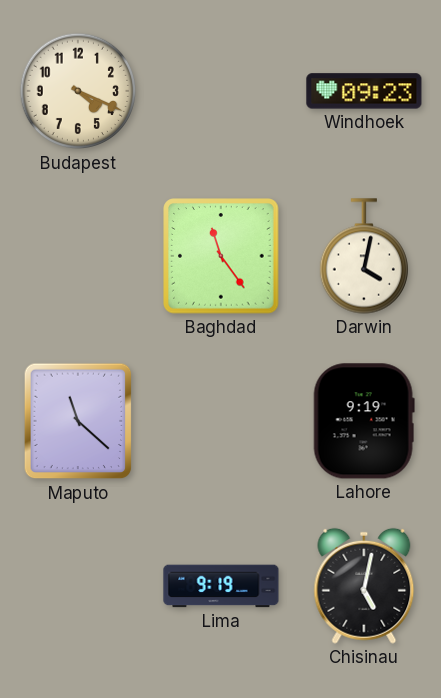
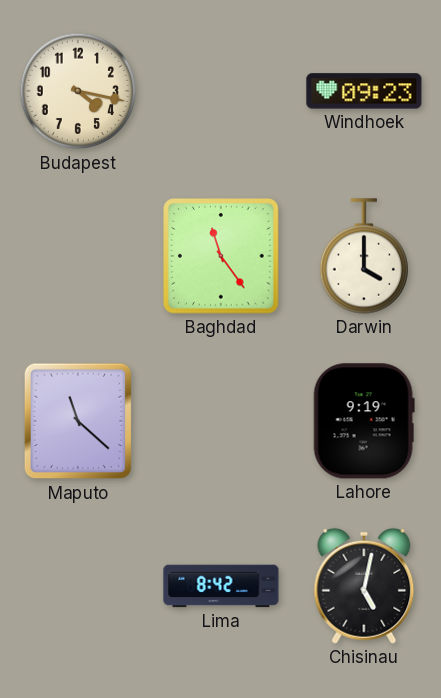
Budapest: 4:19 -> 4:17
Darwin: 4:02 -> 4:00
Lima: 9:19 -> 8:42
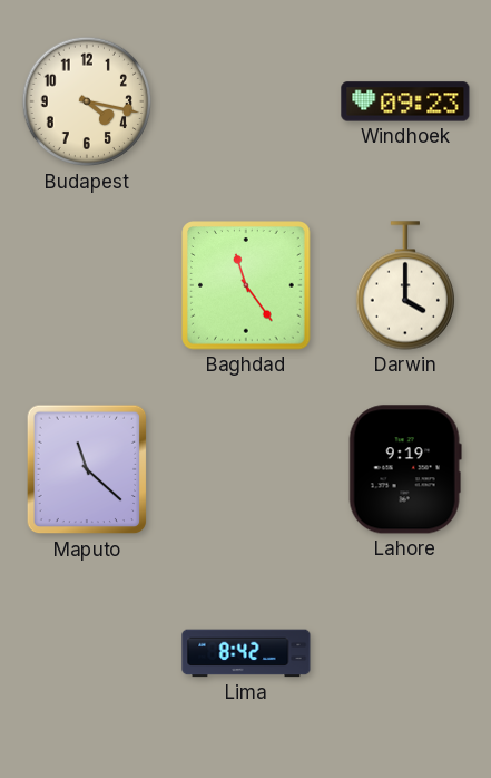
Chisinau: 5:02 -> none
